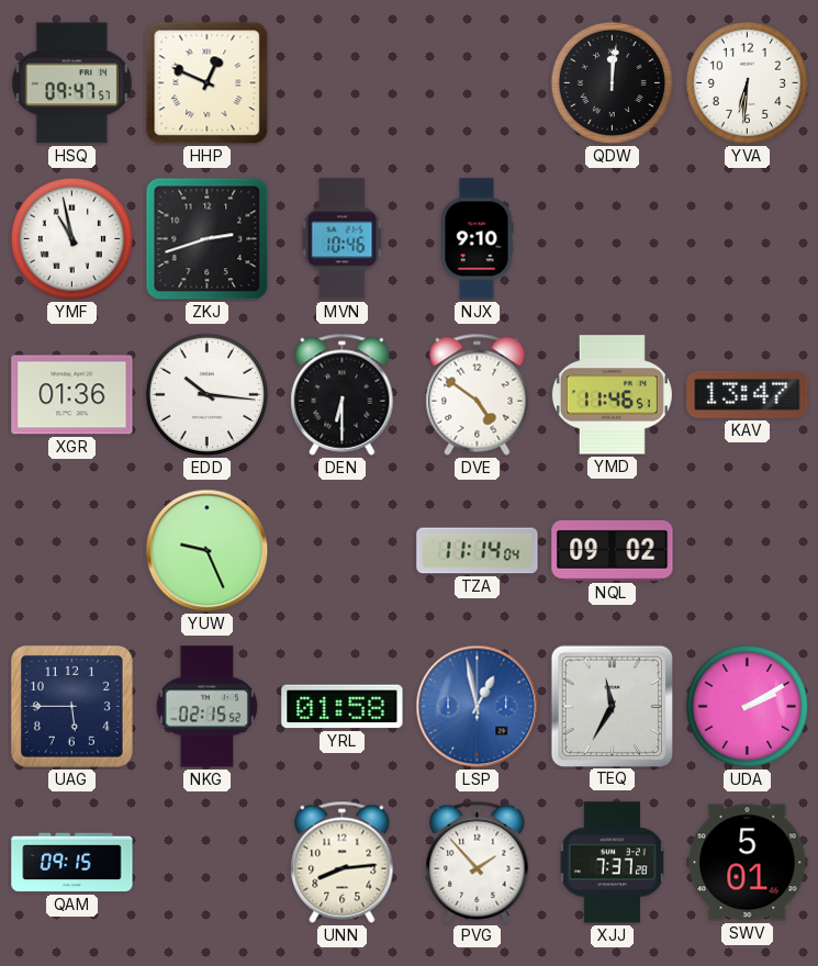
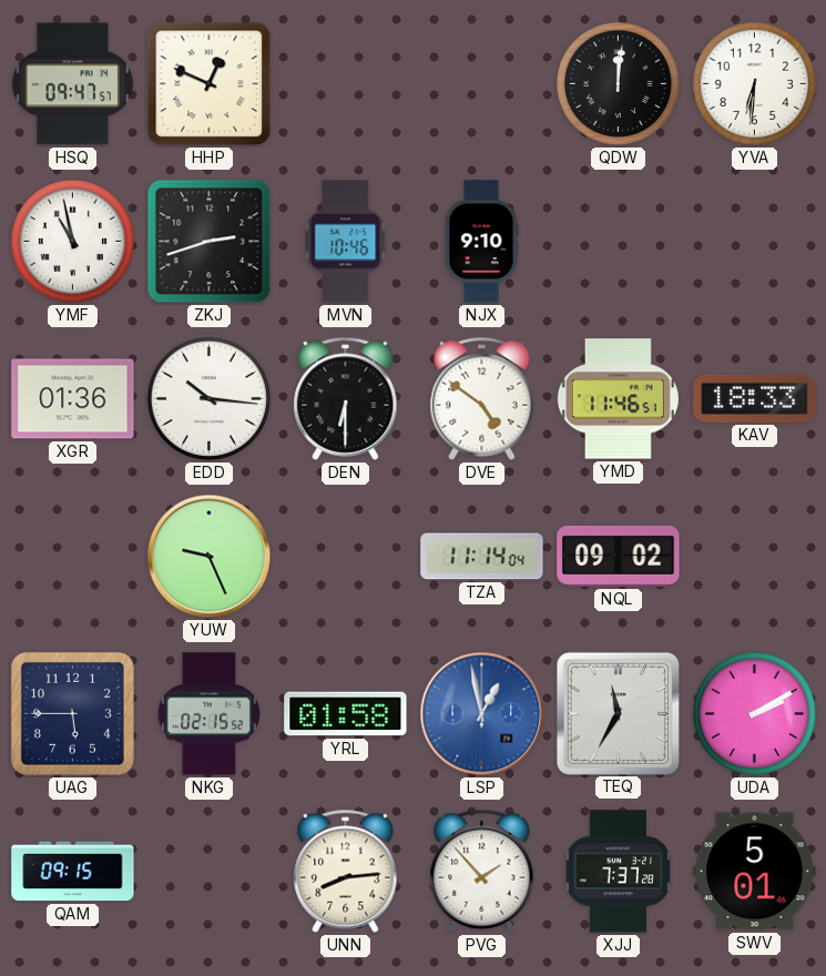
KAV: 13:47 -> 18:33
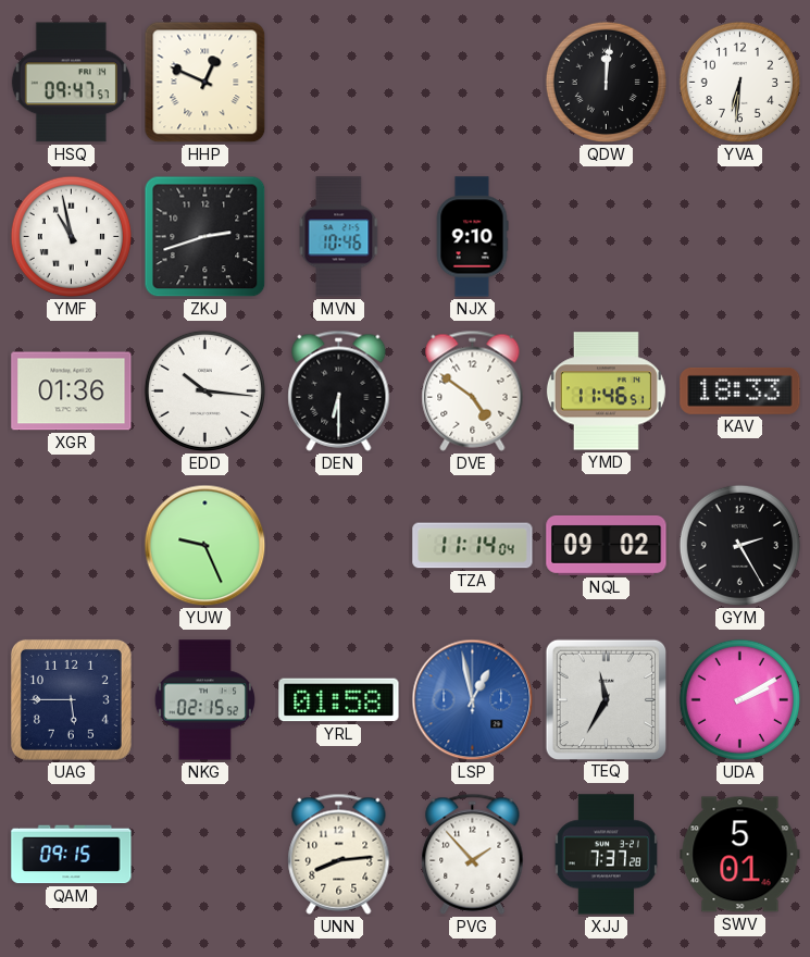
GYM: none -> 2:25
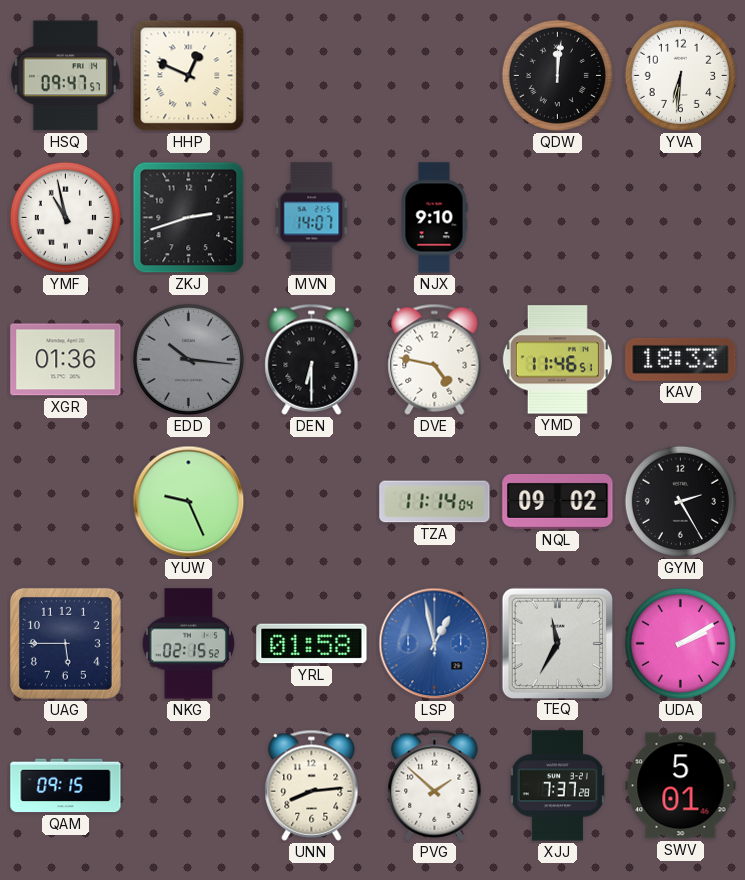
MVN: 10:46 -> 14:07
EDD dial: white -> grey
DVE: 4:51 -> 4:47
PVG: 1:53 -> 1:52
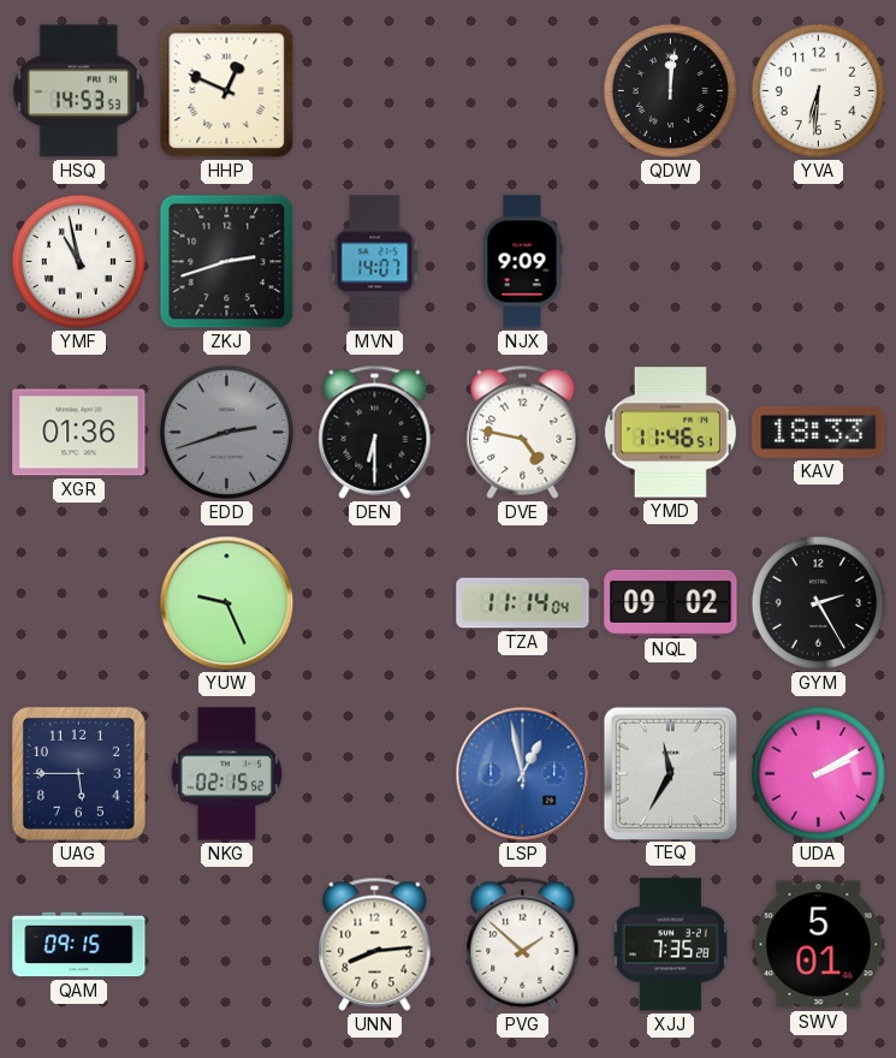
HSQ: 09:47 -> 14:53
NJX: 9:10 -> 9:09
EDD: 10:16 -> 2:42
YRL: 01:58 -> none
XJJ: 7:37 -> 7:35
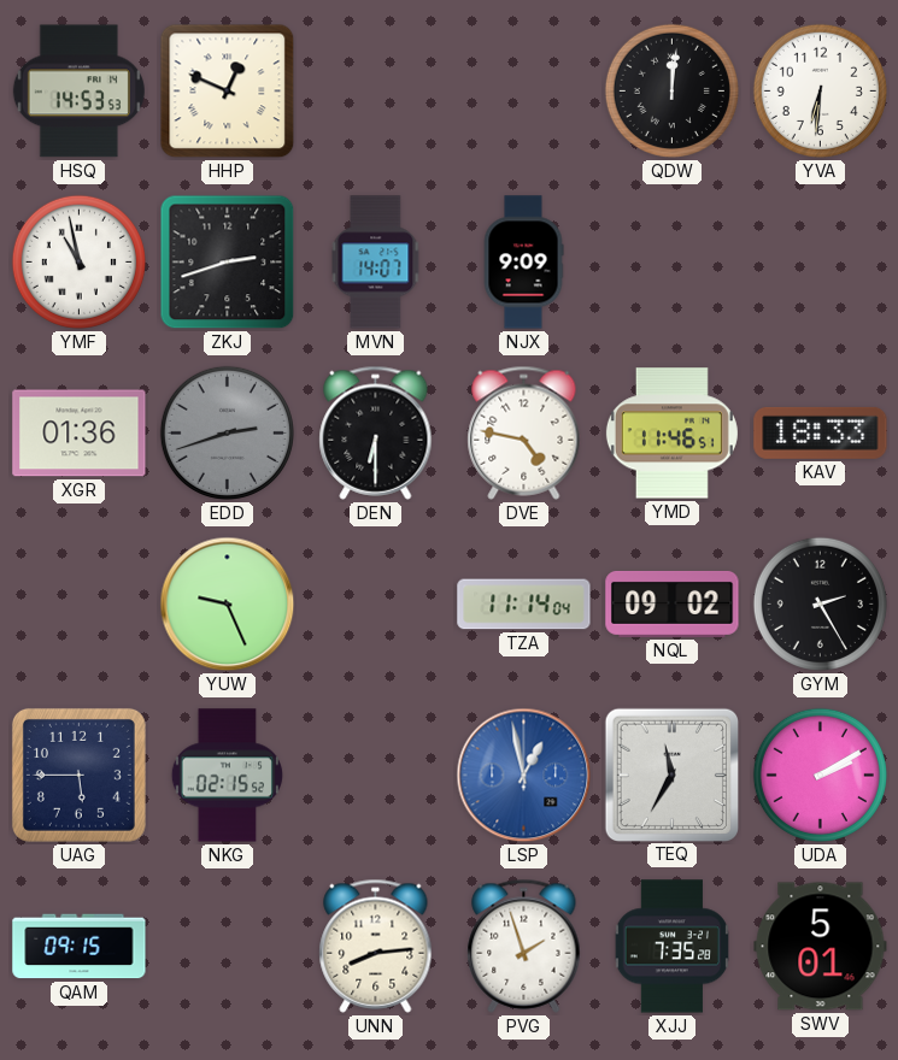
PVG: 1:52 -> 1:57
